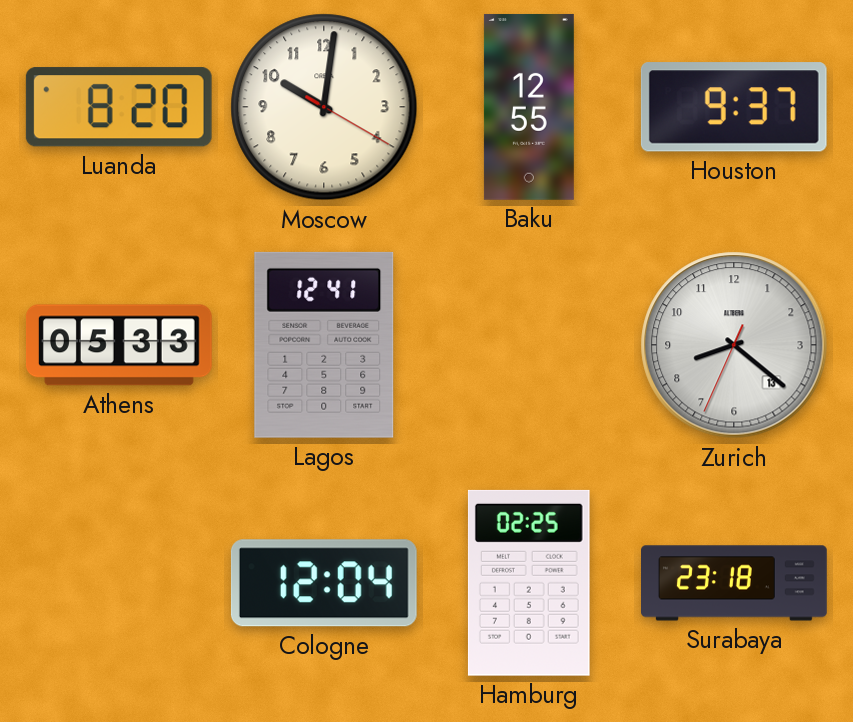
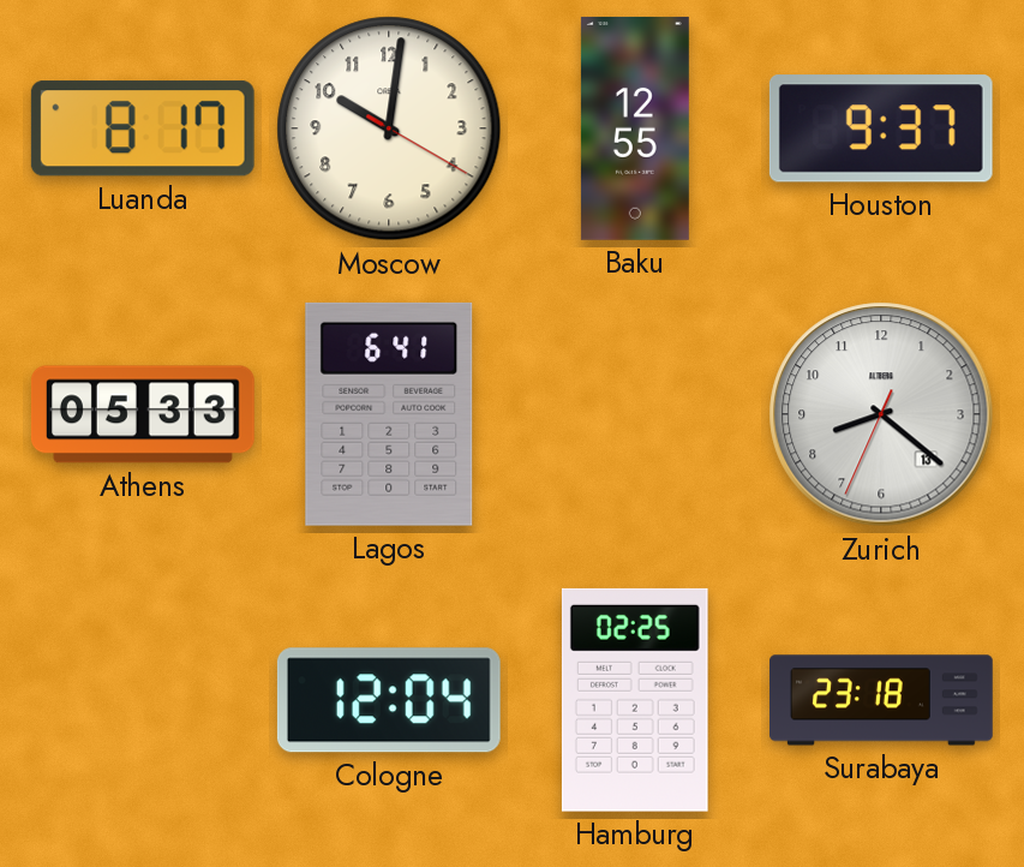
Luanda: 8:20 -> 8:17
Lagos: 12:41 -> 6:41
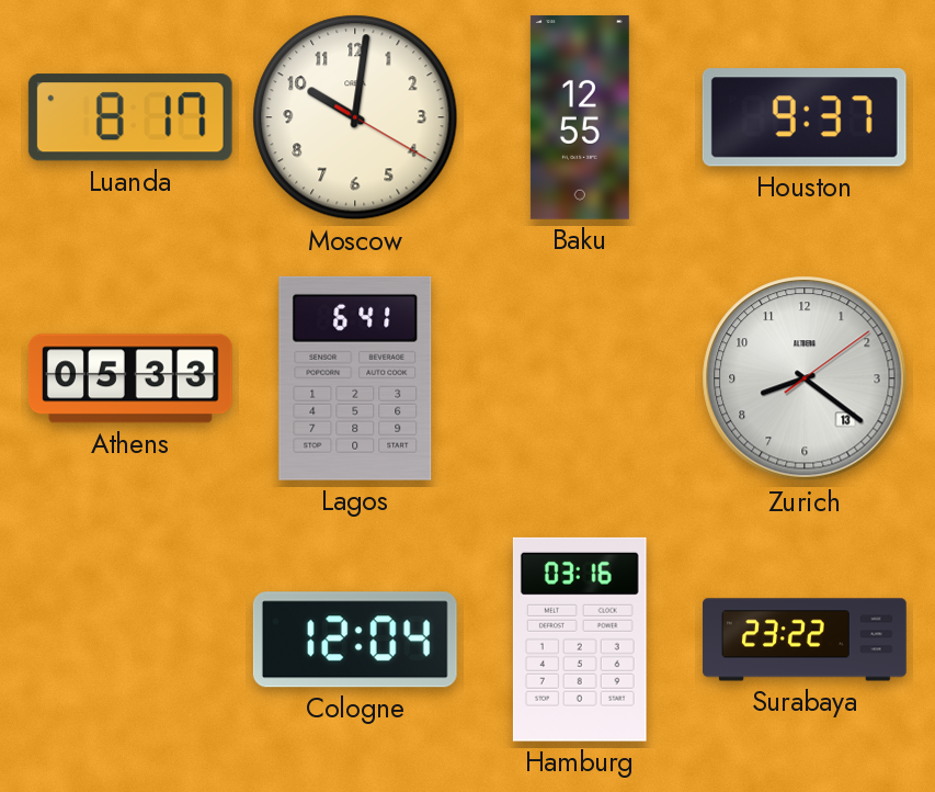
Zurich: 8:21:34 -> 8:21:09
Hamburg: 02:25 -> 03:16
Surabaya: 23:18 -> 23:22
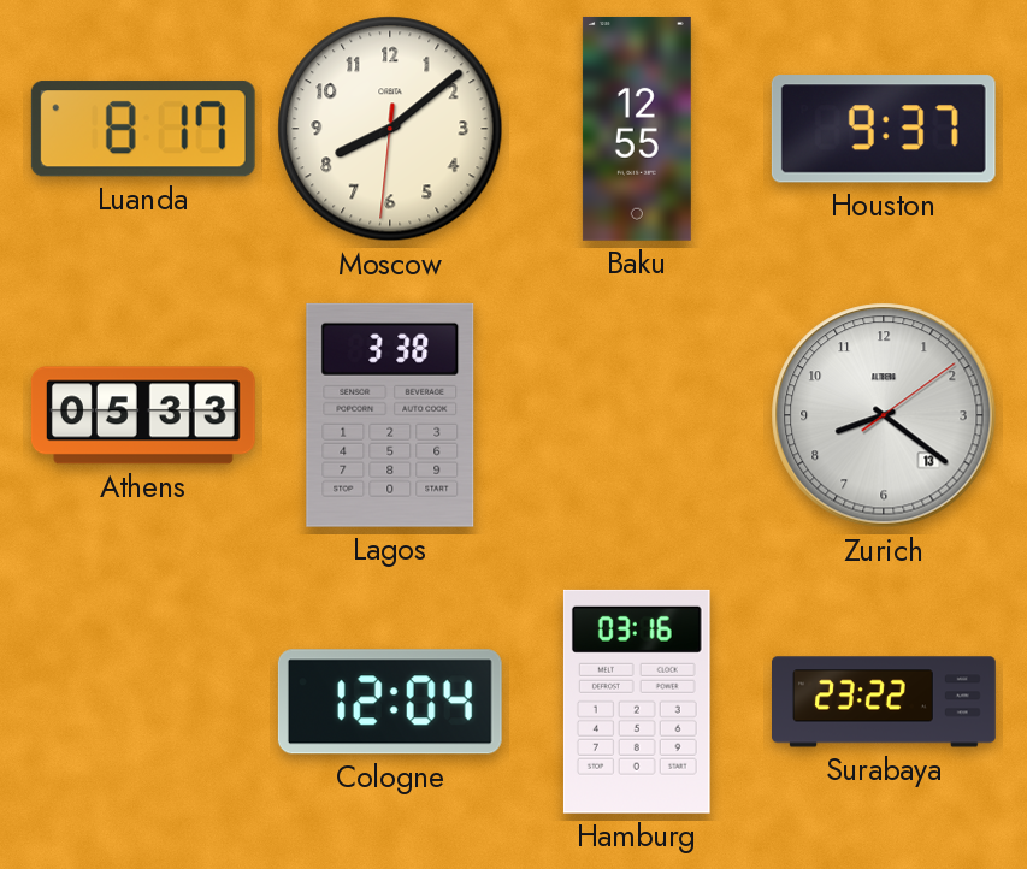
Moscow: 10:01 -> 8:08
Lagos: 6:41 -> 3:38
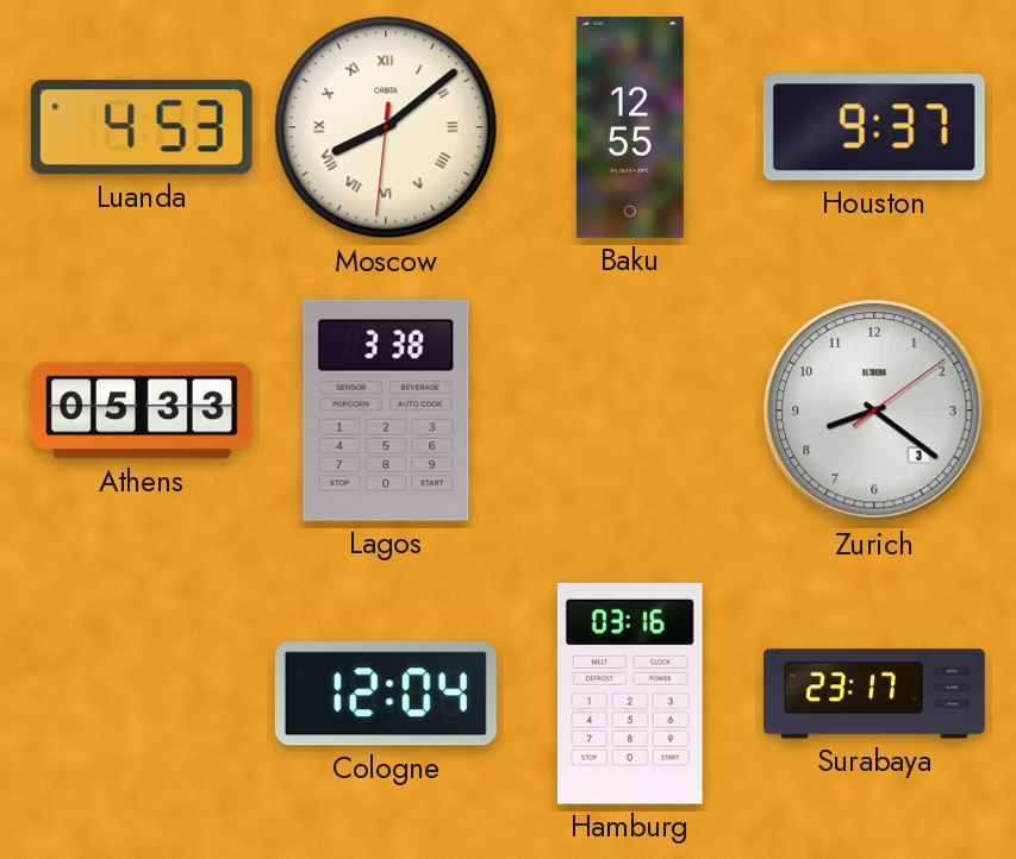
Luanda: 8:17 -> 4:53
Moscow numerals: Arabic -> Roman
Zurich date: 13 -> 3
Surabaya: 23:22 -> 23:17
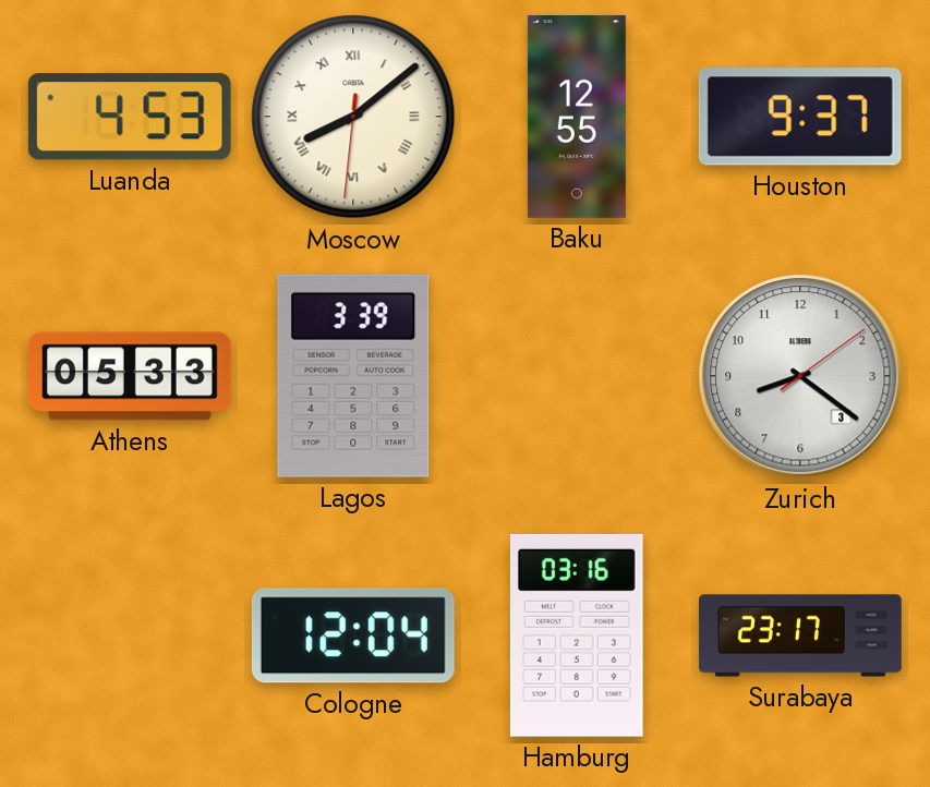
Lagos: 3:38 -> 3:39
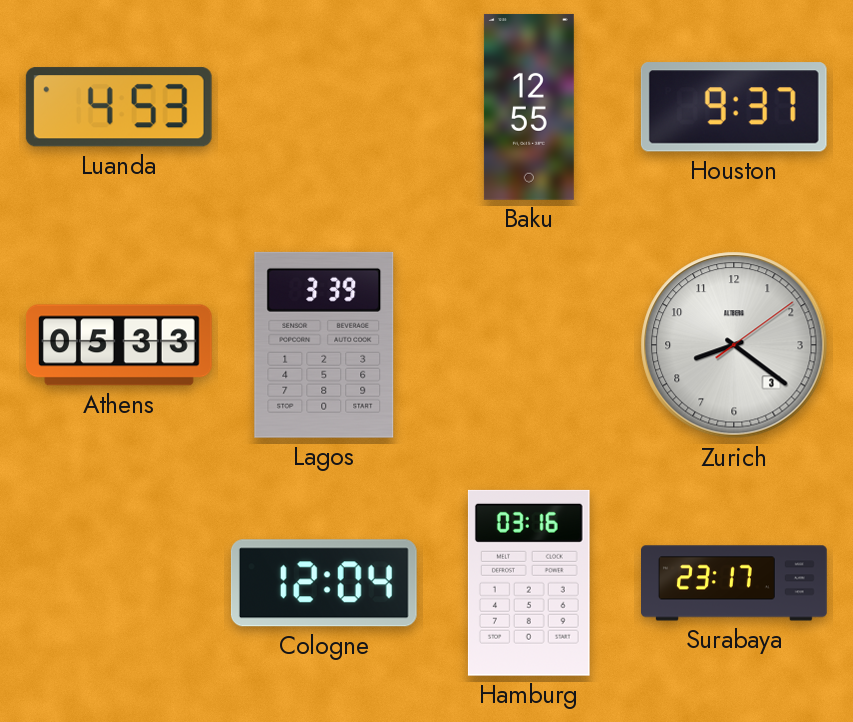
Moscow: 8:08 -> none
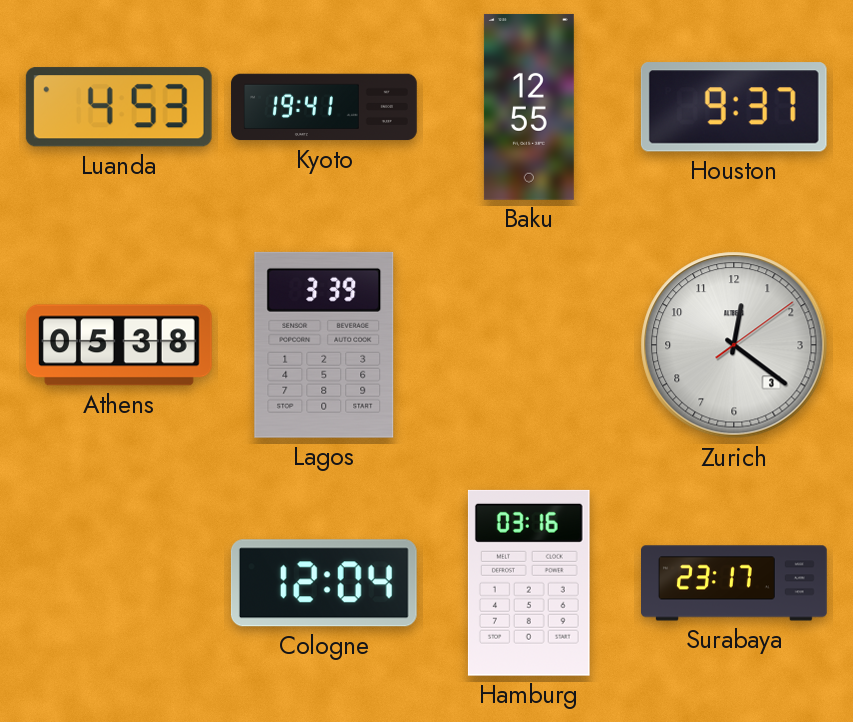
Kyoto: none -> 19:41
Athens: 05:33 -> 05:38
Zurich: 8:21 -> 12:21
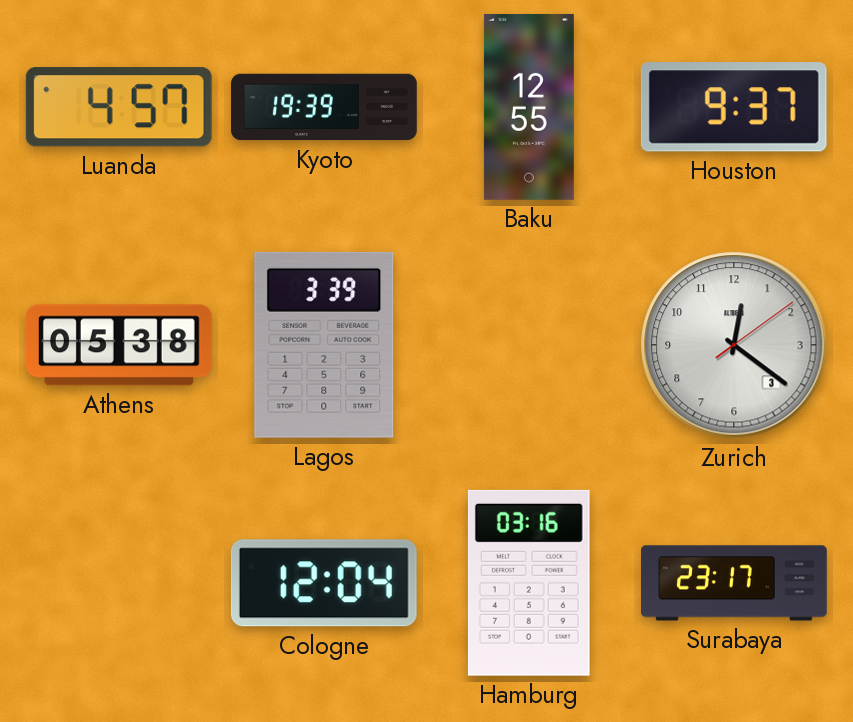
Luanda: 4:53 -> 4:57
Kyoto: 19:41 -> 19:39
